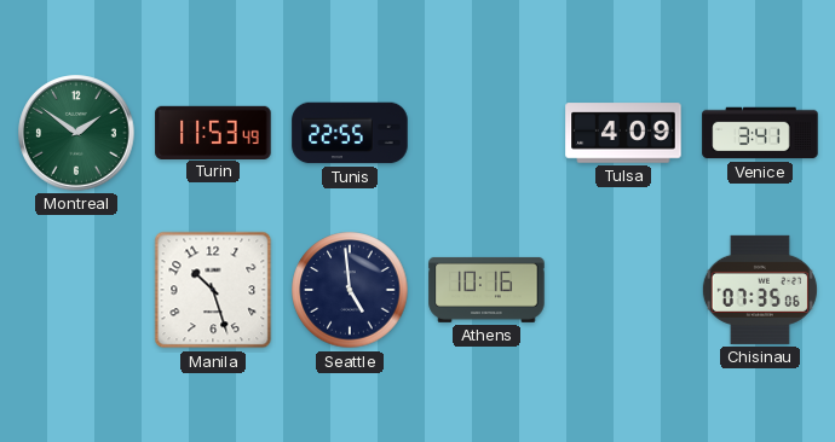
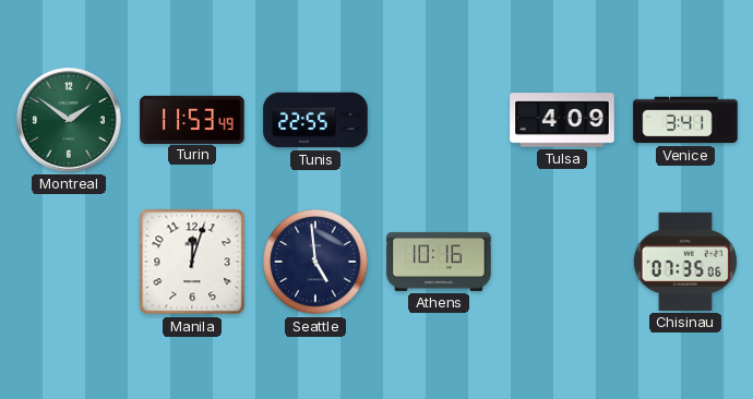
Manila: 10:27 -> 12:03
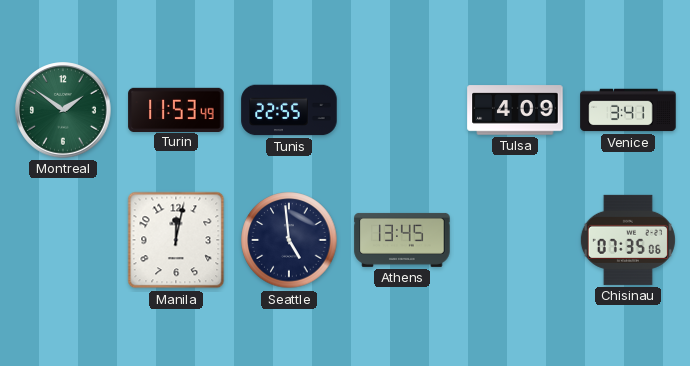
Manila: 12:03 -> 12:02
Athens: 10:16 -> 13:45
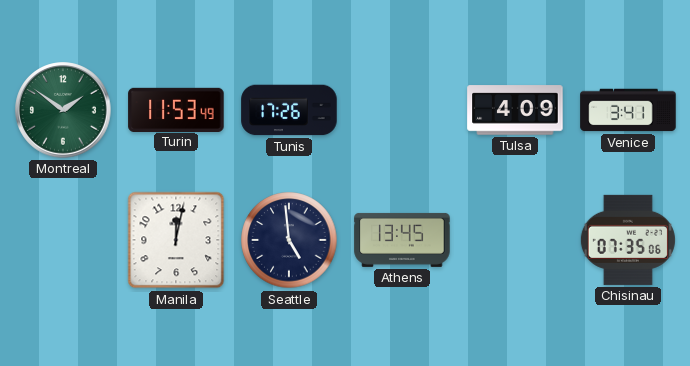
Tunis: 22:55 -> 17:26
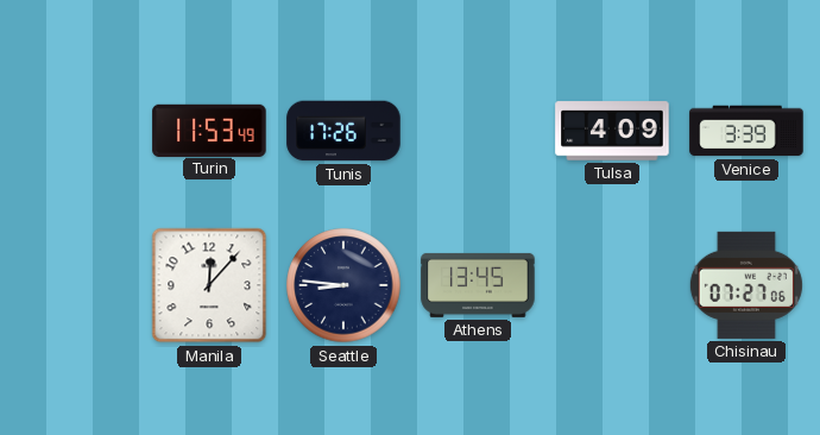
Montreal: 1:51 -> none
Venice: 3:41 -> 3:39
Manila: 12:02 -> 12:07
Seattle: 4:59 -> 8:46
Chisinau: 07:35 -> 07:27
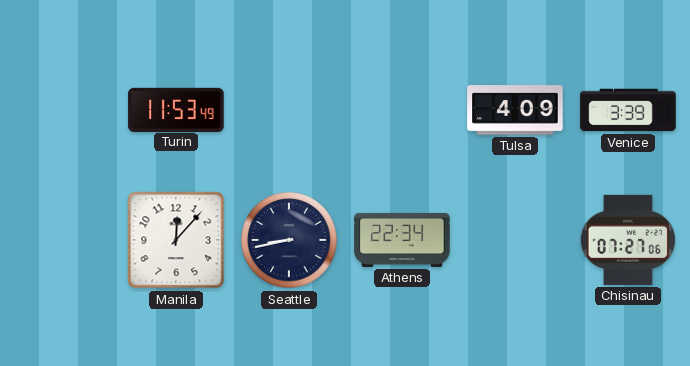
Tunis: 17:26 -> none
Seattle: 8:46 -> 8:43
Athens: 13:45 -> 22:34
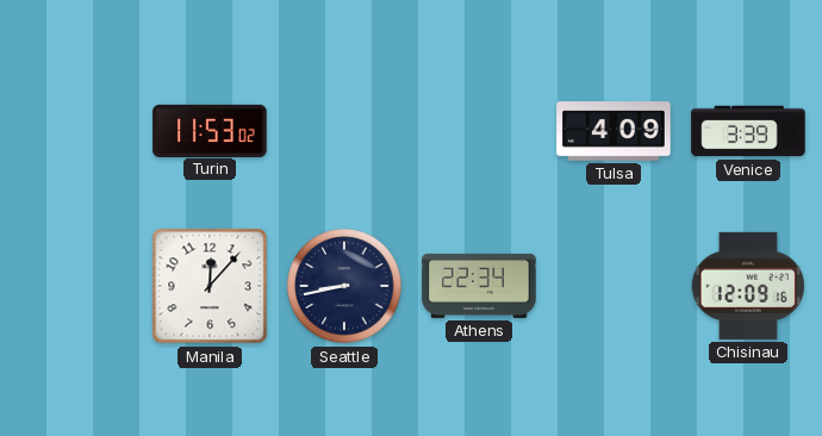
Turin: 11:53:49 -> 11:53:02
Chisinau: 07:27 -> 12:09
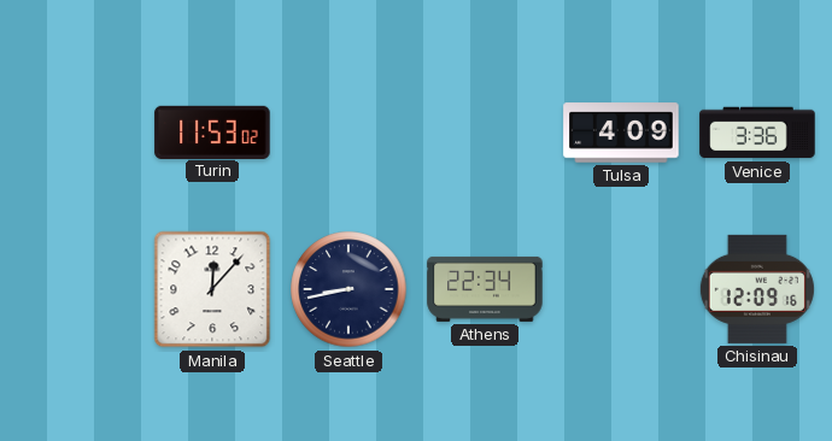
Venice: 3:39 -> 3:36
